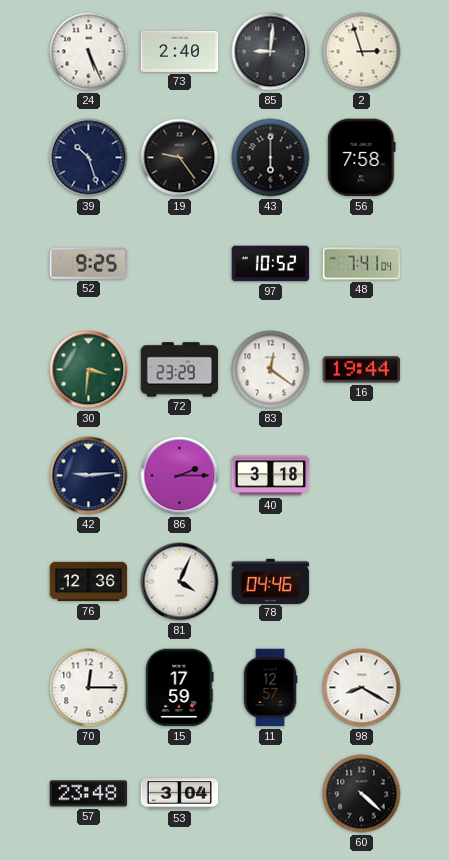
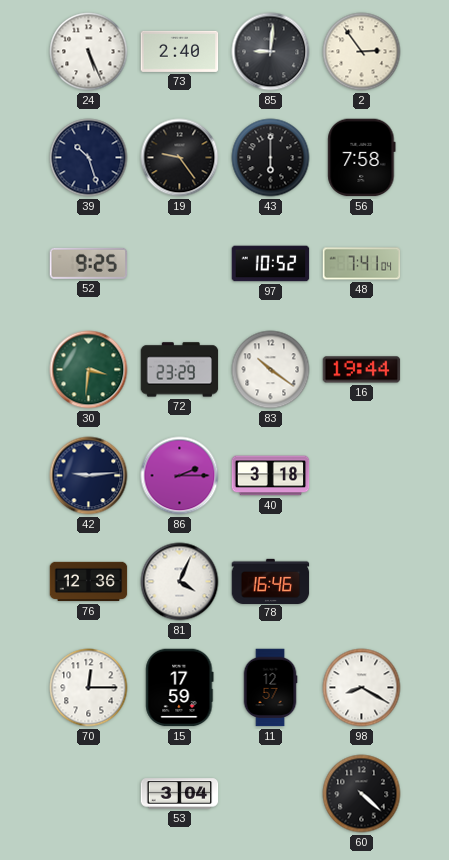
2: 2:57 -> 2:54
83: 12:21 -> 10:21
78: 04:46 -> 16:46
57: 23:48 -> none
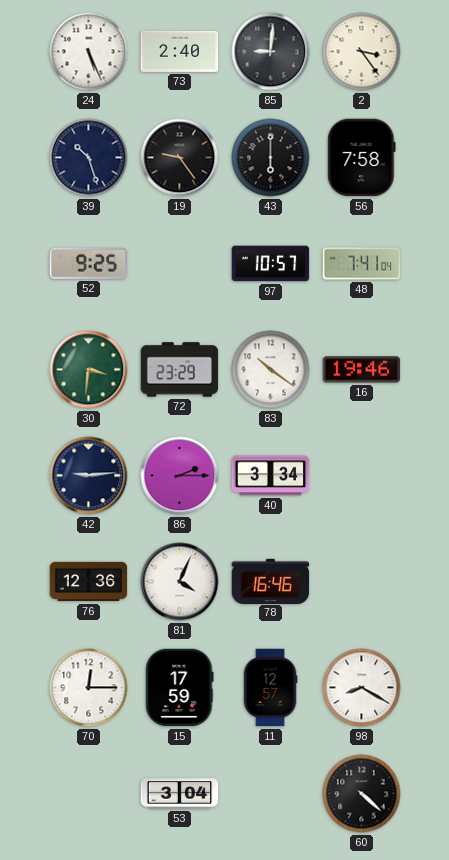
2: 2:54 -> 3:24
97: 10:52 -> 10:57
16: 19:44 -> 19:46
40: 3:18 -> 3:34
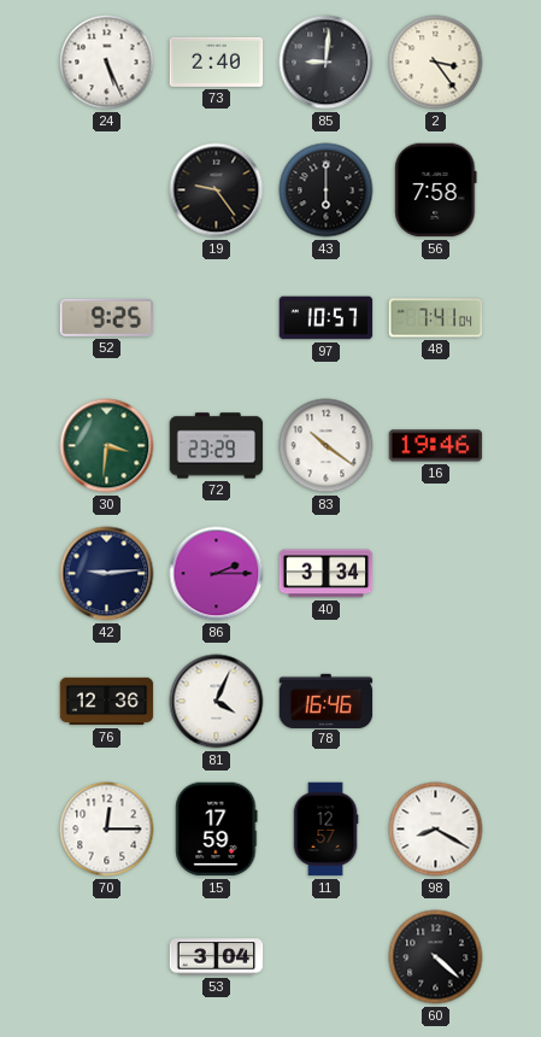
39: 10:27 -> none
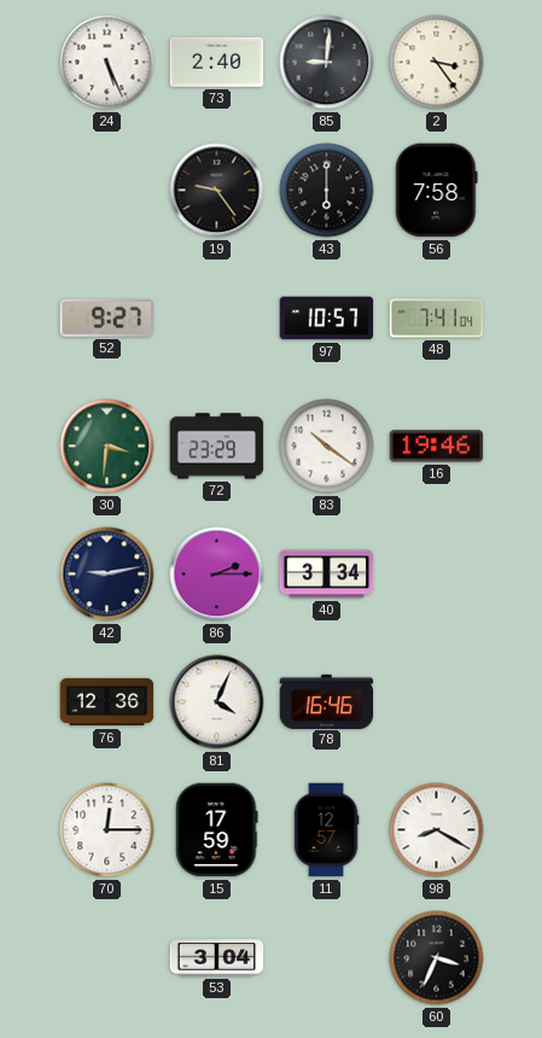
52: 9:25 -> 9:27
42: 9:14 -> 9:13
60: 4:22 -> 3:34
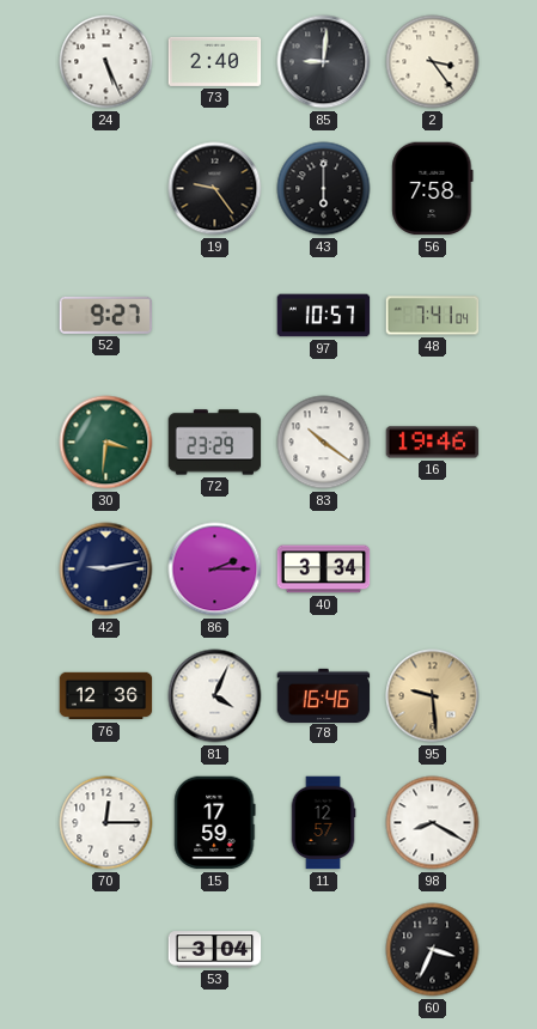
95: none -> 9:29
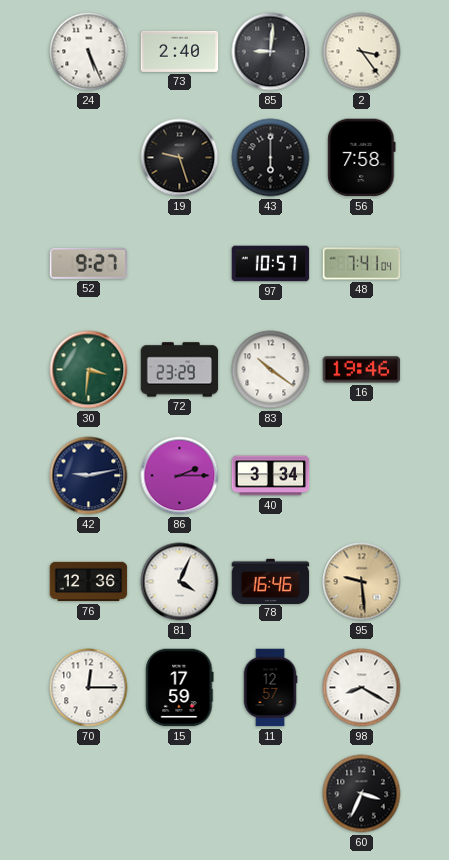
19: 9:24 -> 9:27
53: 3:04 -> none
